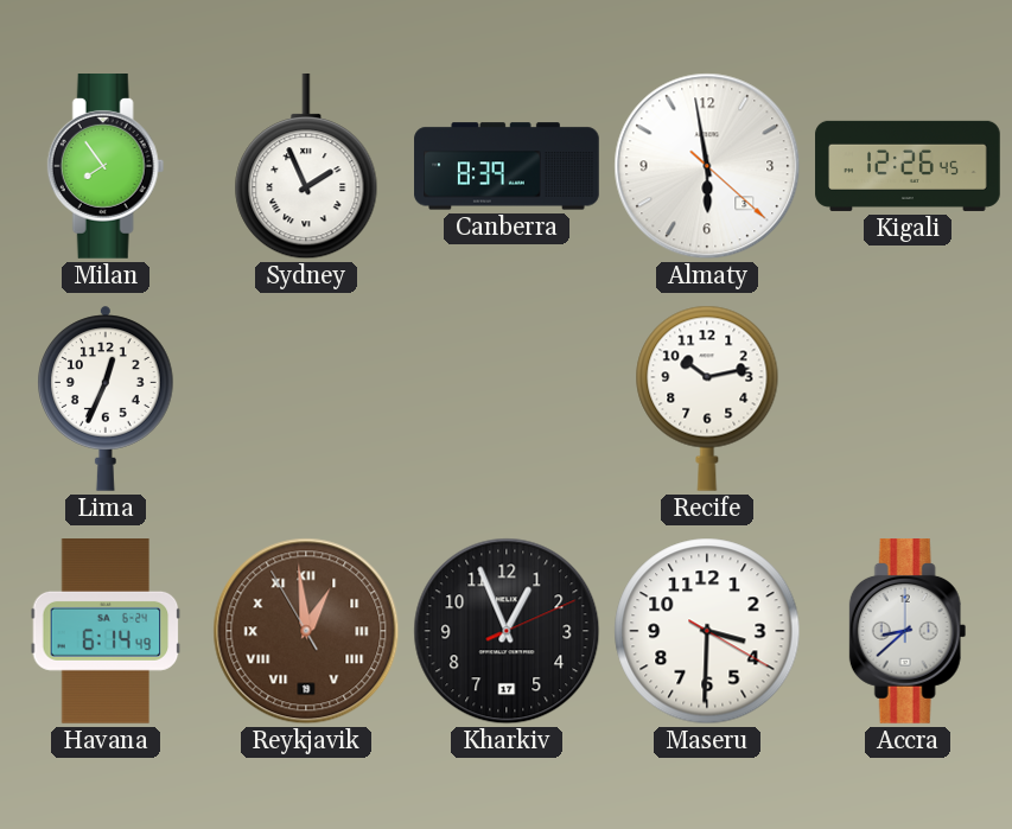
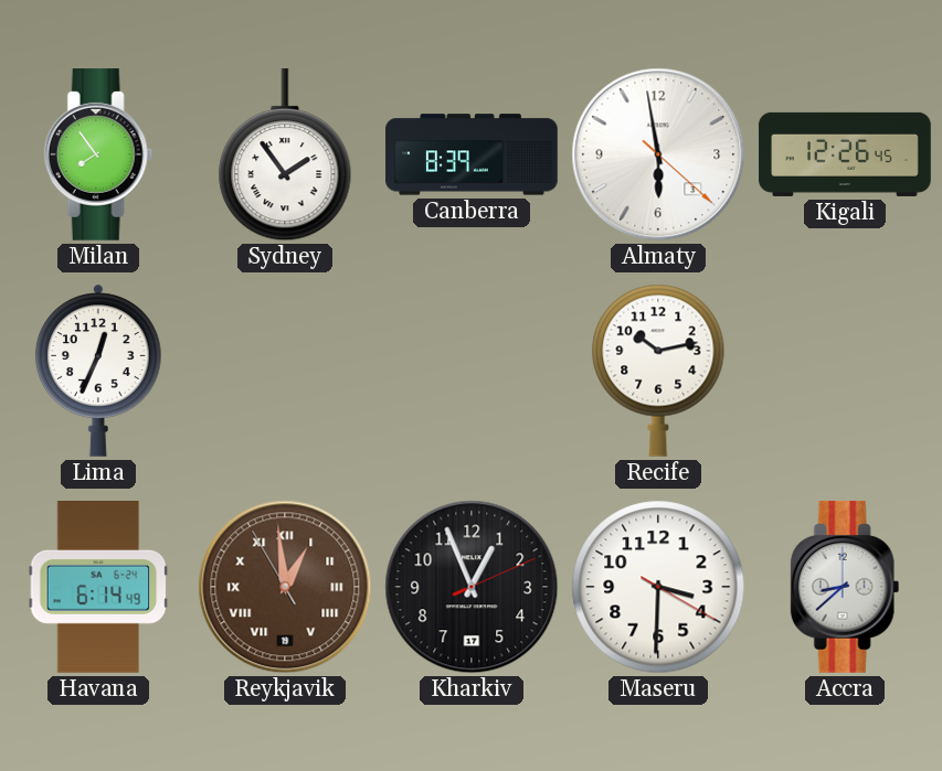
Sydney: 1:56 -> 1:54
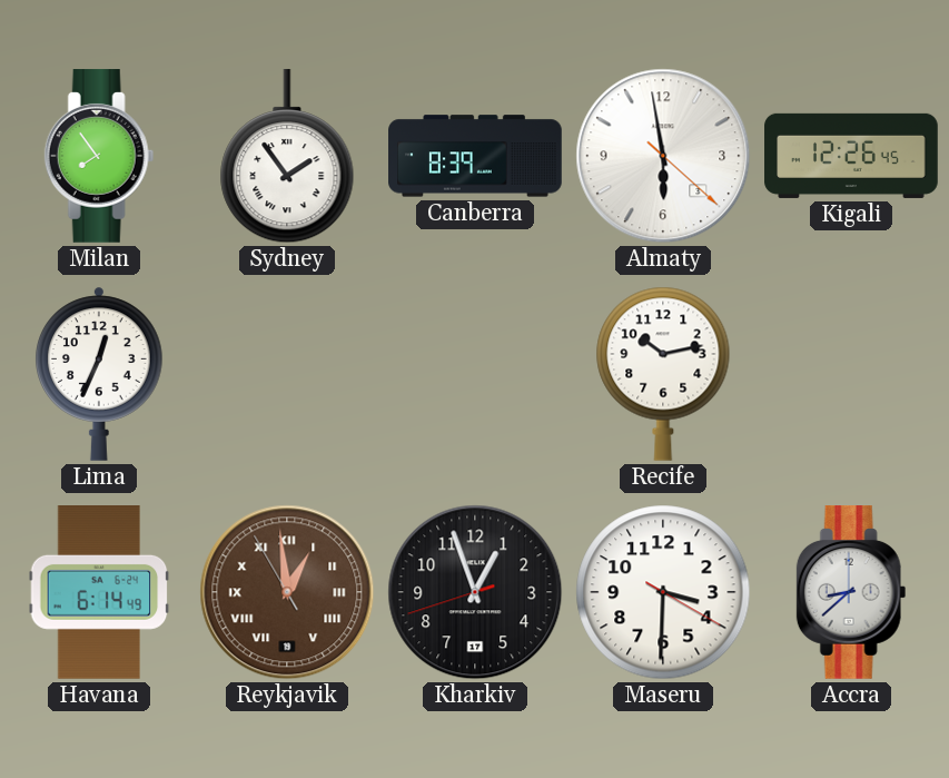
Kharkiv: 12:56:11 -> 12:56:42
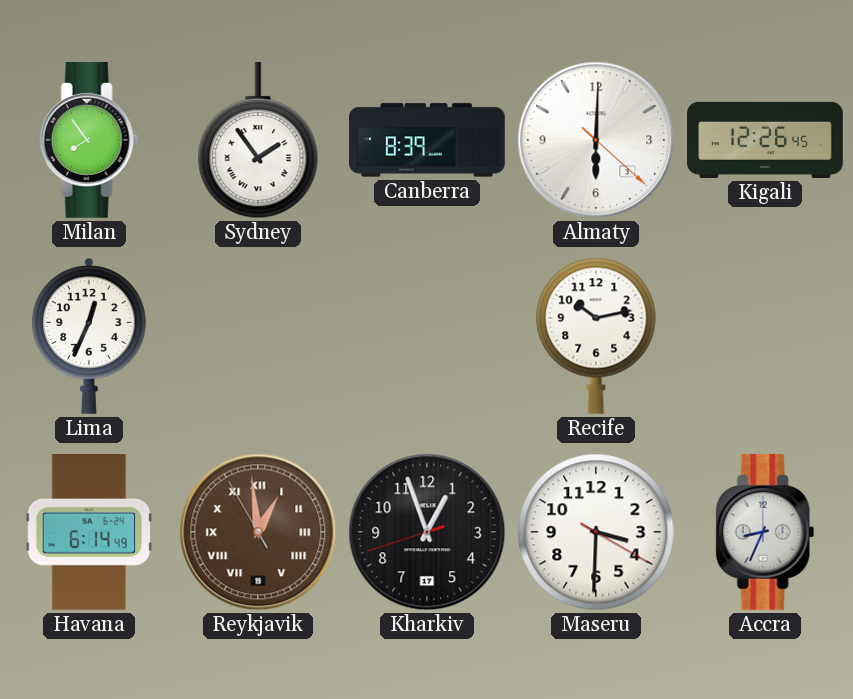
Almaty: 5:58 -> 6:00
Accra: 8:38 -> 8:34
